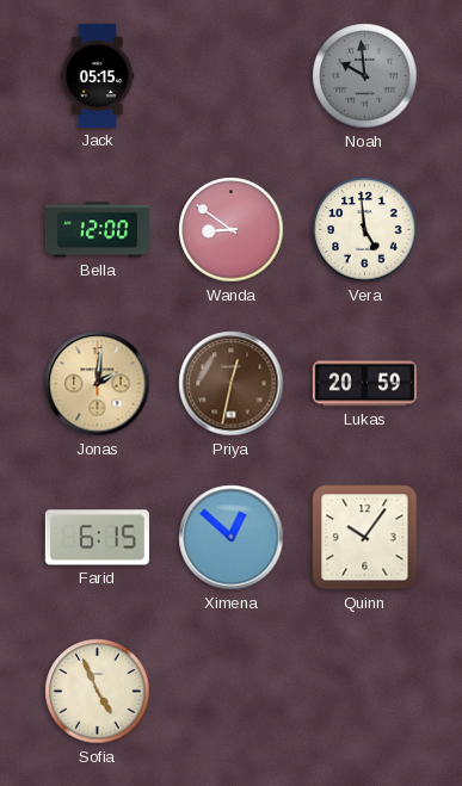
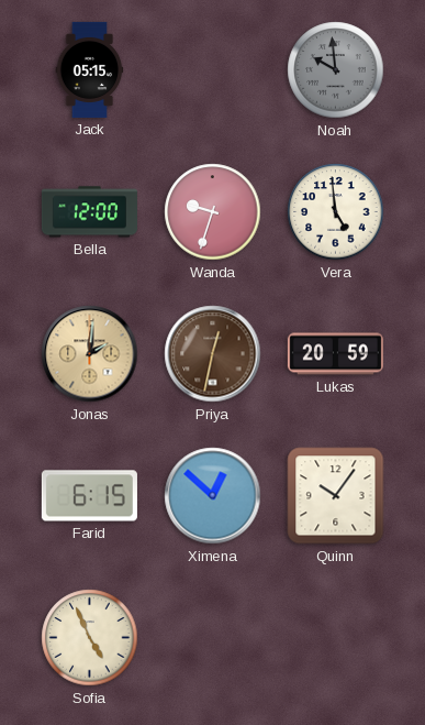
Wanda: 8:51 -> 9:33
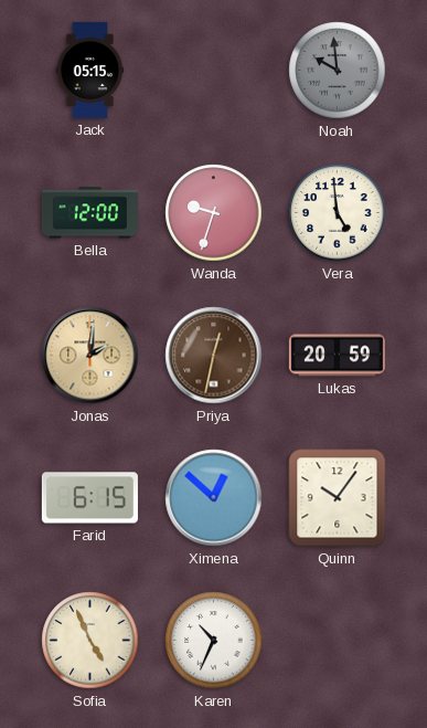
Karen: none -> 10:34
